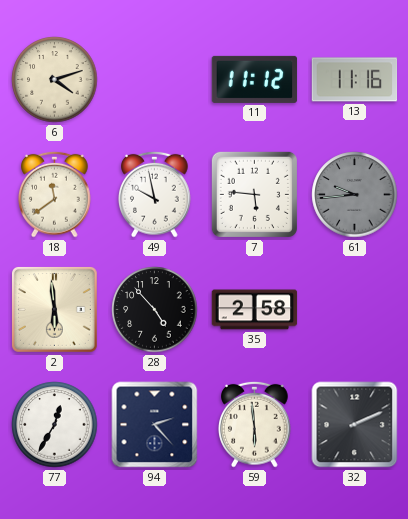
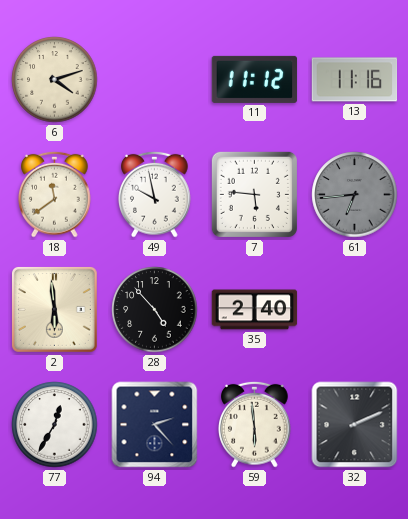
61: 9:44 -> 6:44
35: 2:58 -> 2:40
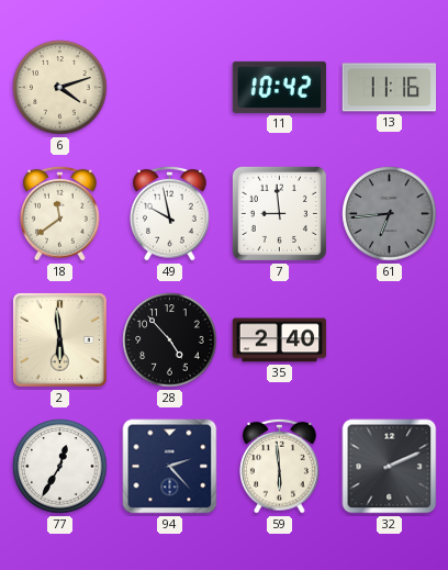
11: 11:12 -> 10:42
7: 5:46 -> 8:59
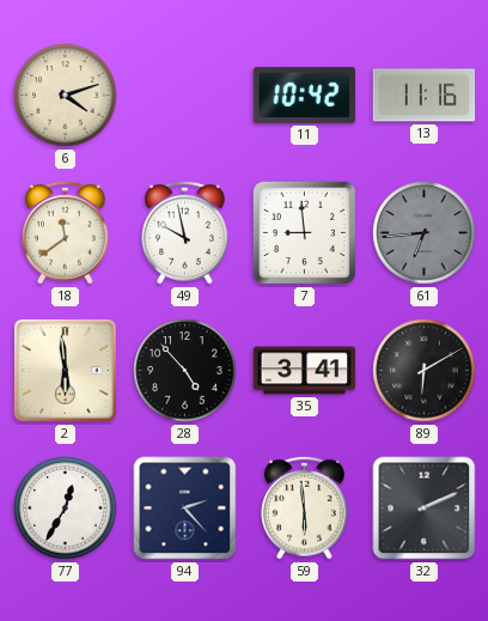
35: 2:40 -> 3:41
89: none -> 6:10
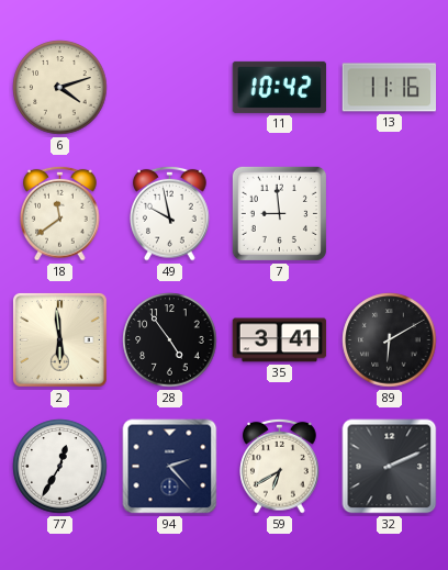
61: 6:44 -> none
28: 4:53 -> 4:54
59: 5:59 -> 6:40
